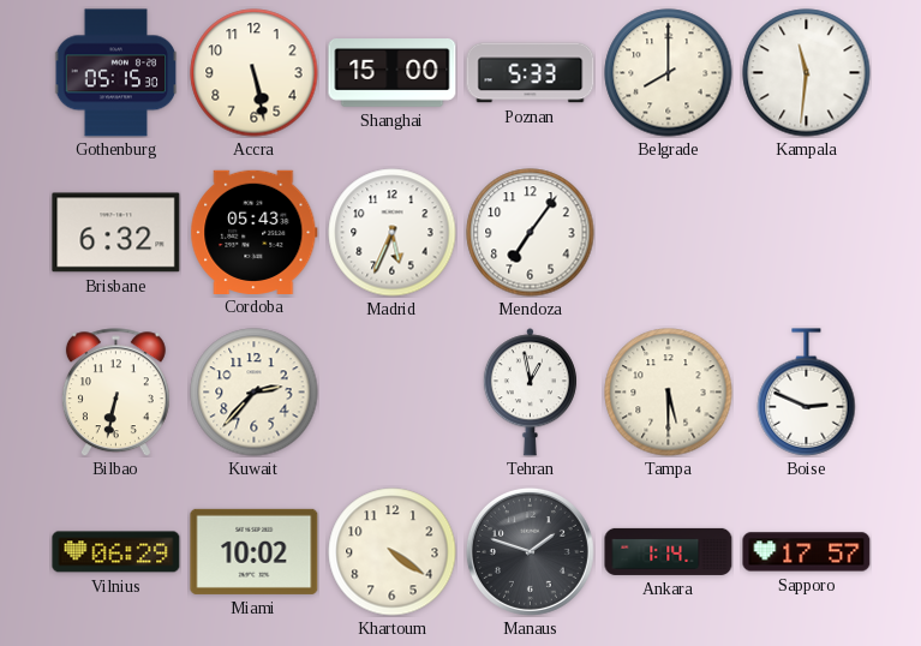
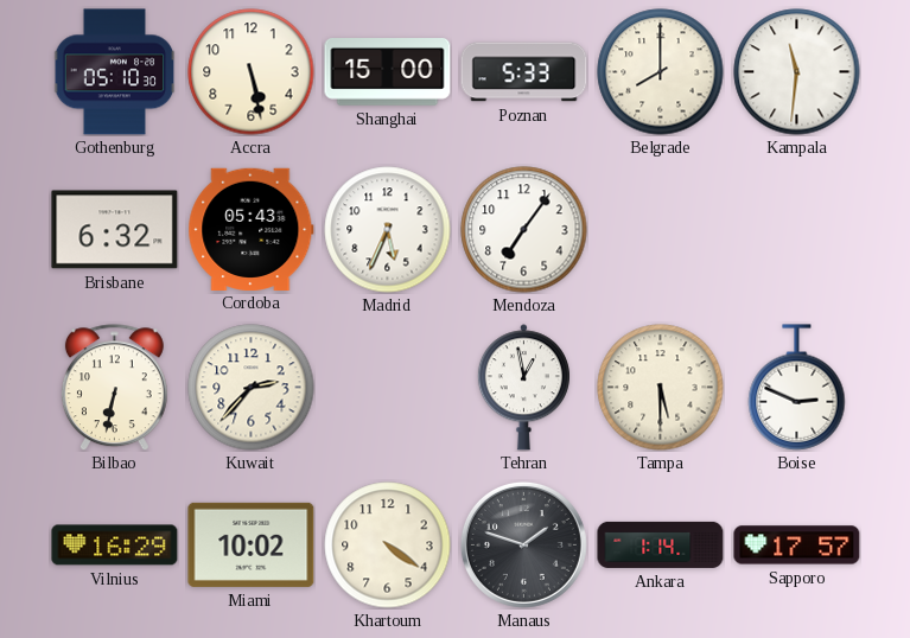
Gothenburg: 05:15 -> 05:10
Vilnius: 06:29 -> 16:29
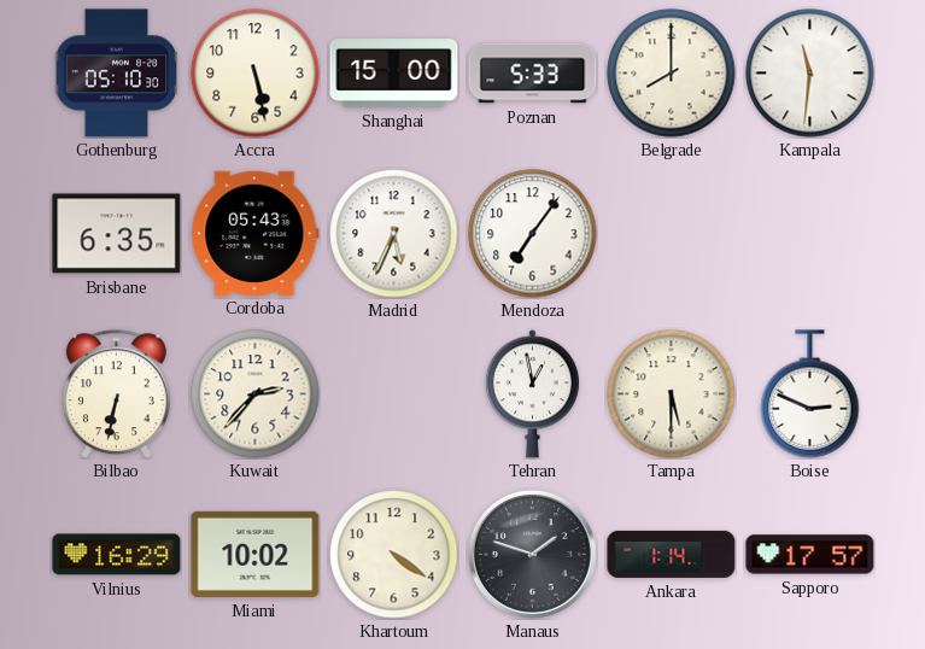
Brisbane: 6:32 -> 6:35
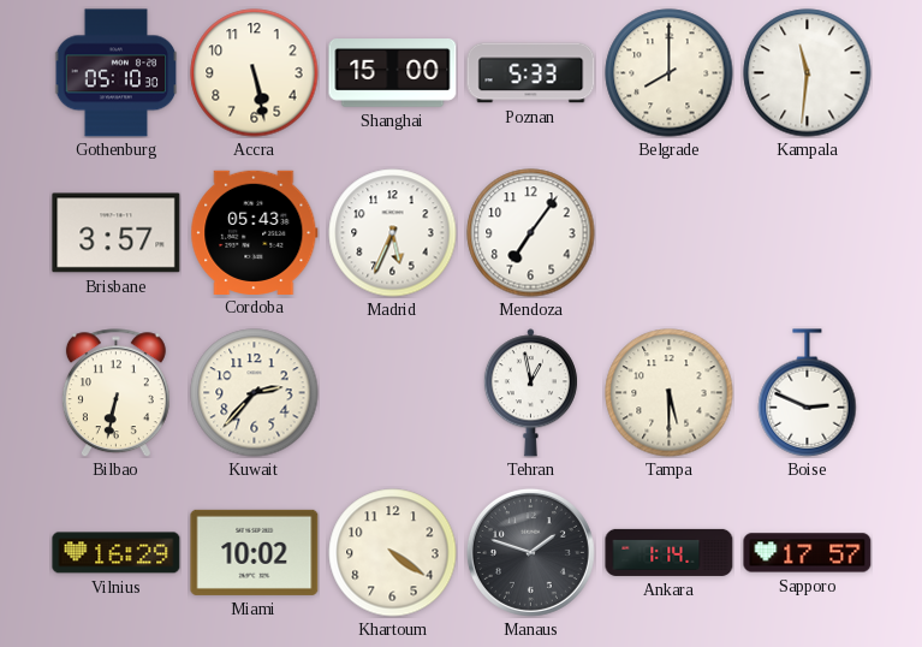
Brisbane: 6:35 -> 3:57
